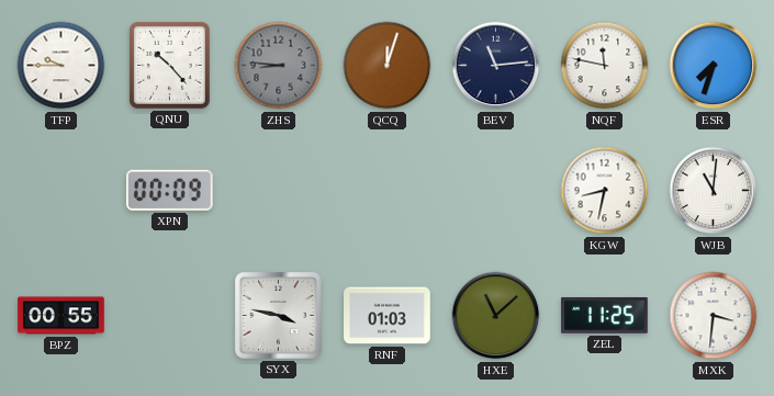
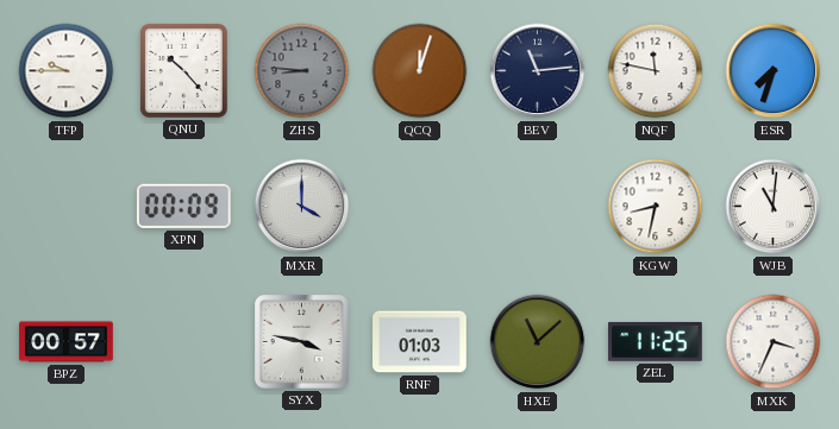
MXR: none -> 4:00
BPZ: 00:55 -> 00:57
MXK: 3:31 -> 3:34
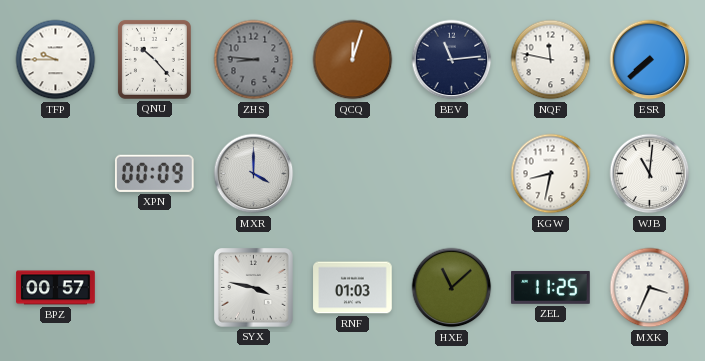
ESR: 7:33 -> 7:38
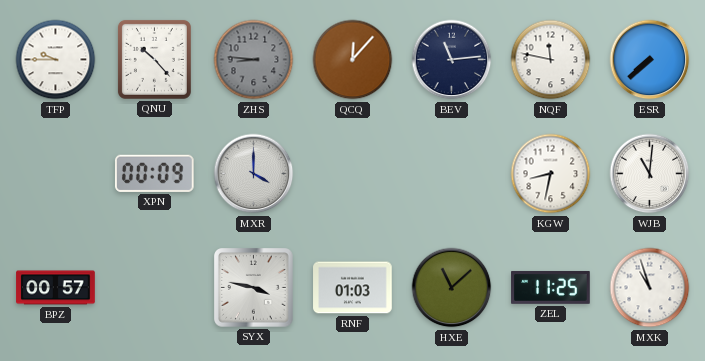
QCQ: 12:03 -> 12:07
MXK: 3:34 -> 10:57
